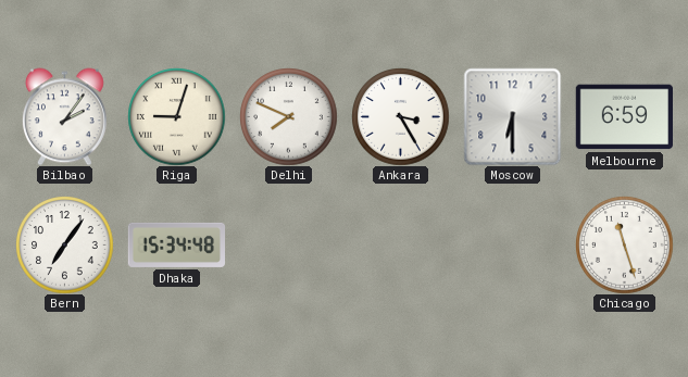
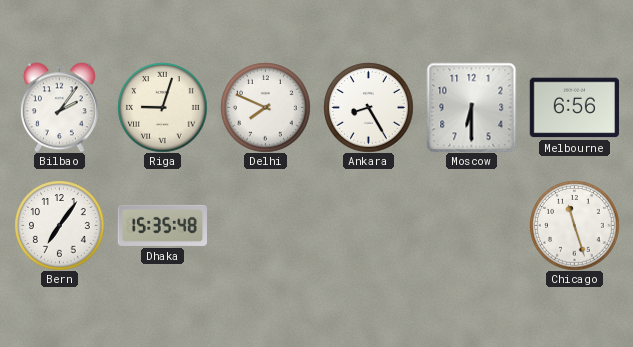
Ankara: 3:25 -> 8:25
Melbourne: 6:59 -> 6:56
Dhaka: 15:34 -> 15:35
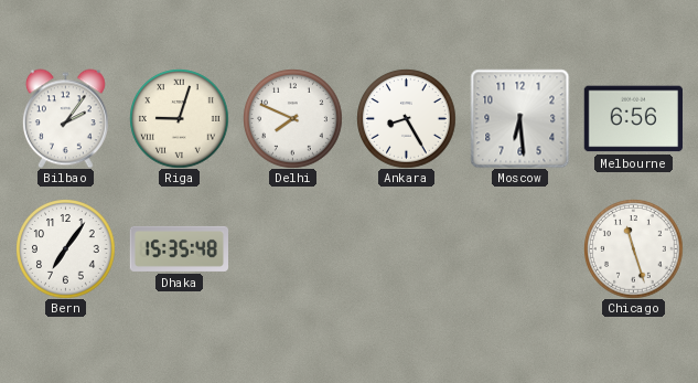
Moscow: 6:30 -> 6:29
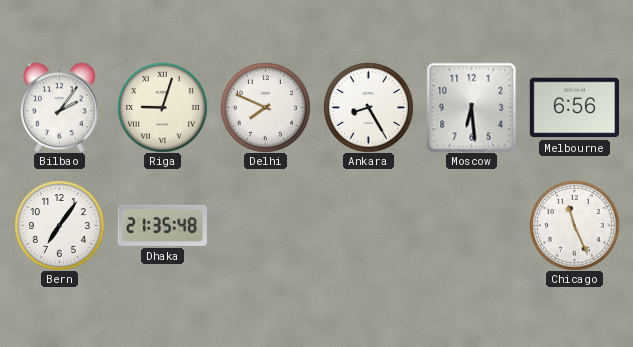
Dhaka: 15:35 -> 21:35
Chicago: 11:27 -> 11:26
